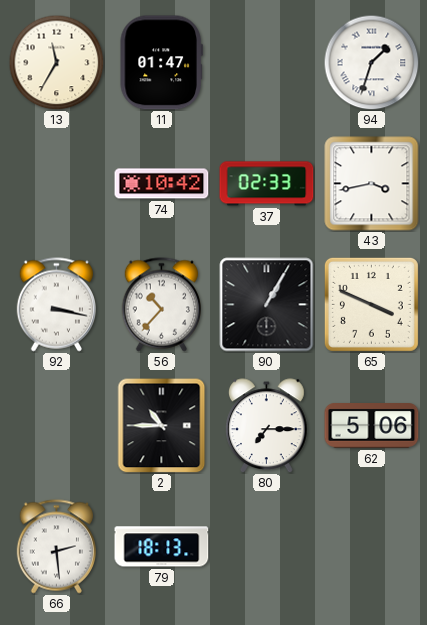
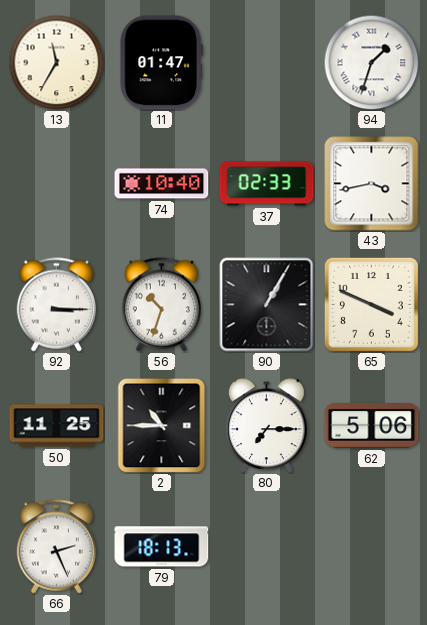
74: 10:42 -> 10:40
92: 3:17 -> 3:15
56: 10:37 -> 10:33
50: none -> 11:25
66: 2:29 -> 2:26
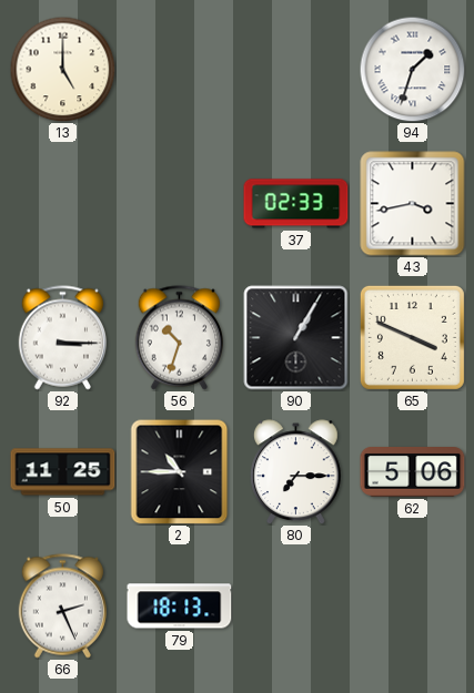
13: 11:35 -> 5:00
11: 01:47 -> none
74: 10:40 -> none
